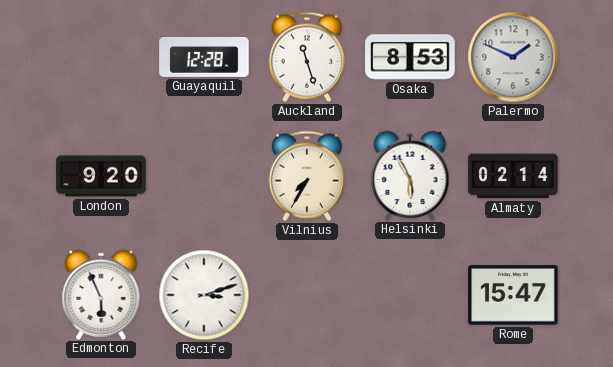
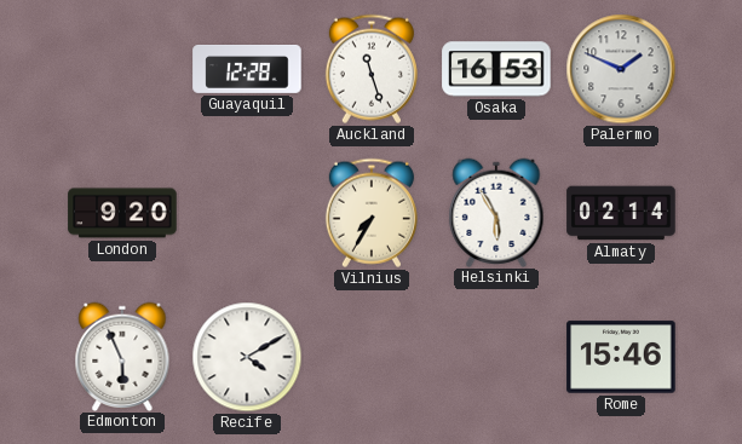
Osaka: 8:53 -> 16:53
Recife: 3:12 -> 4:10
Rome: 15:47 -> 15:46
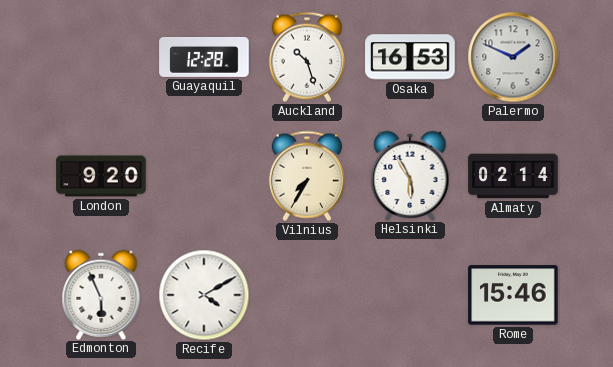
Auckland: 11:27 -> 10:27
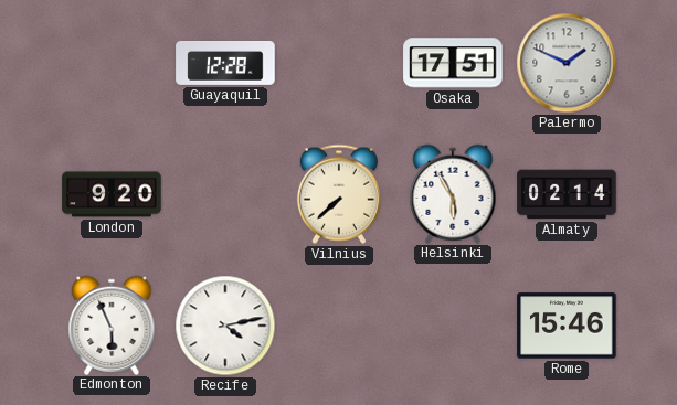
Auckland: 10:27 -> none
Osaka: 16:53 -> 17:51
Vilnius: 7:35 -> 7:38
Recife: 4:10 -> 4:13
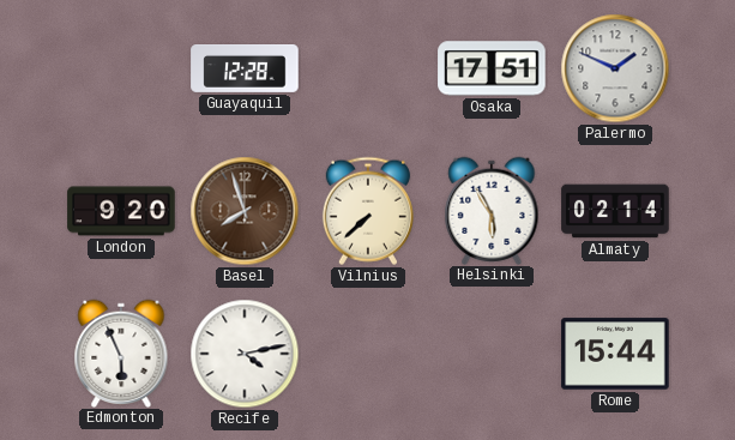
Basel: none -> 7:57
Rome: 15:46 -> 15:44
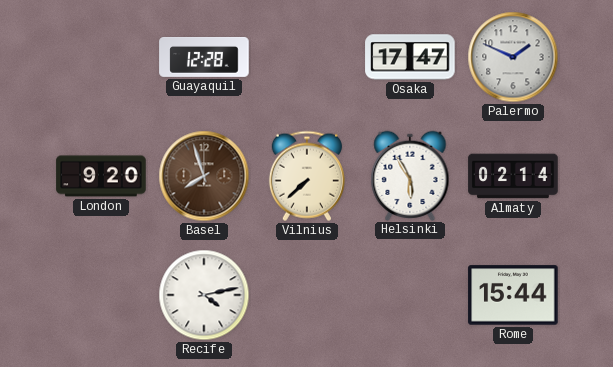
Osaka: 17:51 -> 17:47
Edmonton: 5:56 -> none
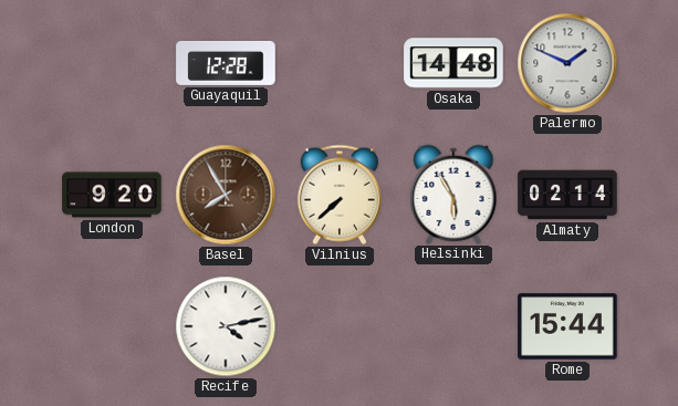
Osaka: 17:47 -> 14:48
Basel: 7:57 -> 7:55
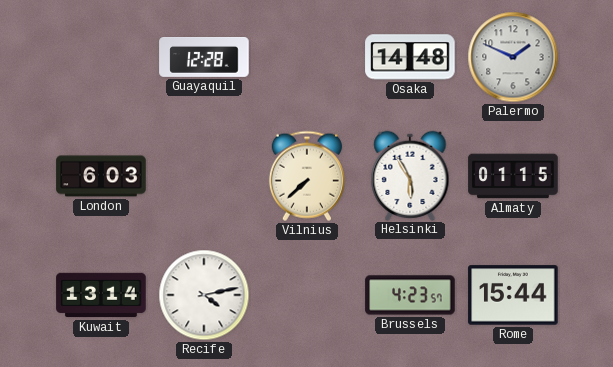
London: 9:20 -> 6:03
Basel: 7:55 -> none
Almaty: 02:14 -> 01:15
Kuwait: none -> 13:14
Brussels: none -> 4:23
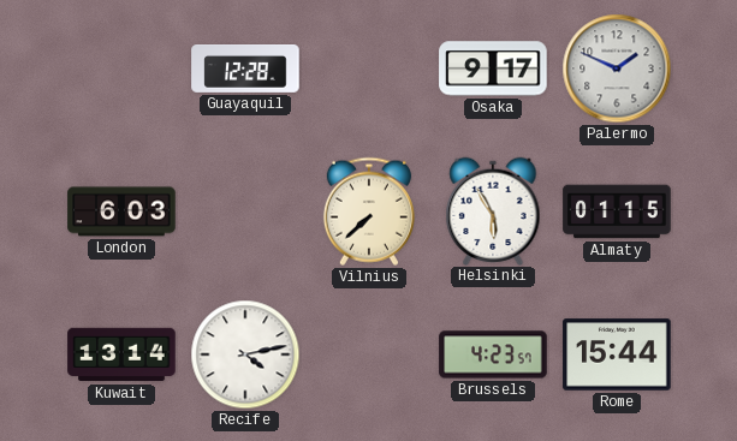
Osaka: 14:48 -> 9:17
